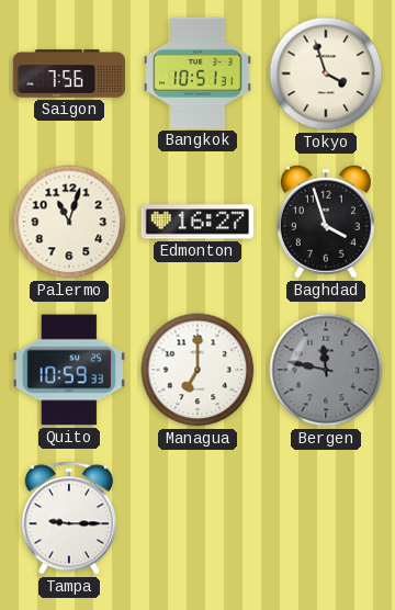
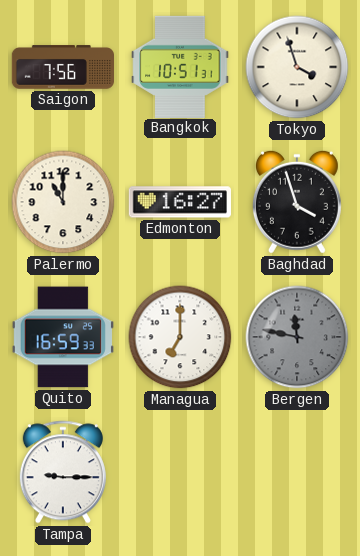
Palermo: 11:03 -> 11:00
Quito: 10:59 -> 16:59
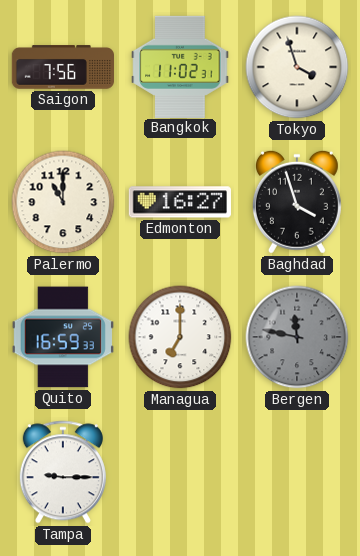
Bangkok: 10:51 -> 11:02
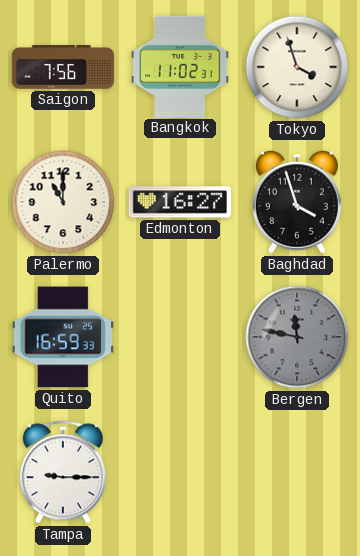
Managua: 7:00 -> none
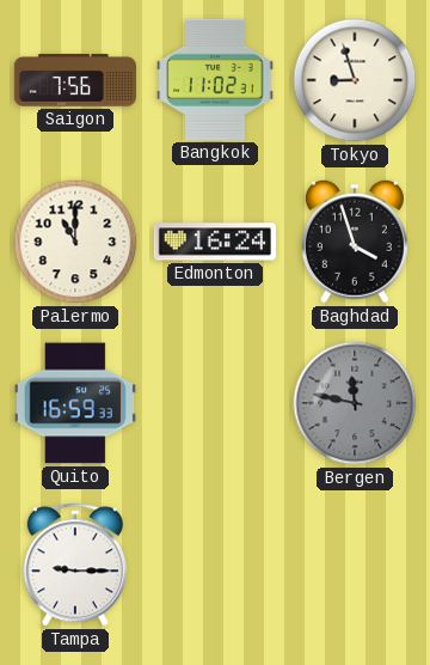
Tokyo: 3:57 -> 8:57
Edmonton: 16:27 -> 16:24
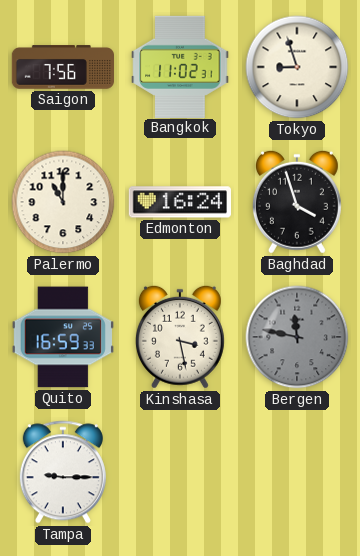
Kinshasa: none -> 3:28
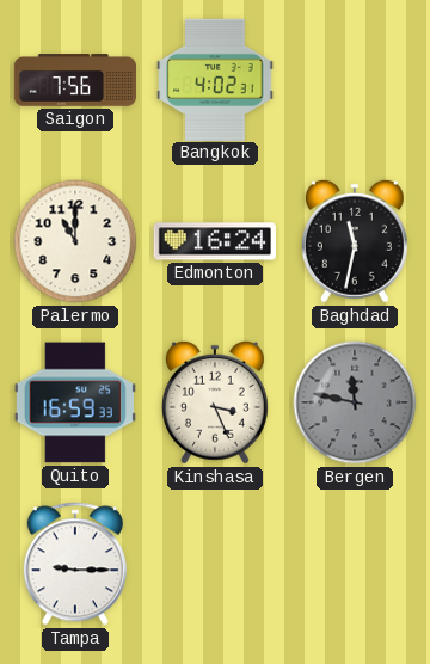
Bangkok: 11:02 -> 4:02
Tokyo: 8:57 -> none
Baghdad: 3:57 -> 11:32
Kinshasa: 3:28 -> 3:26
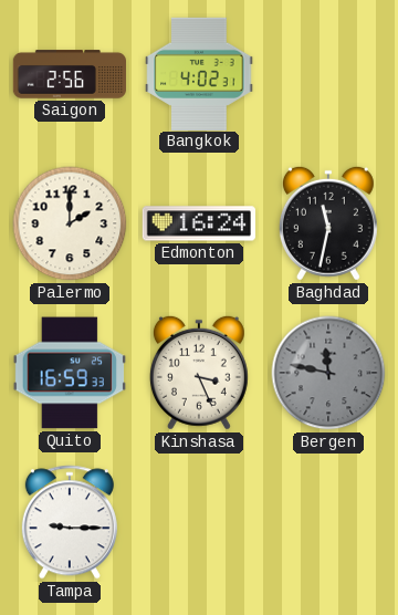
Saigon: 7:56 -> 2:56
Palermo: 11:00 -> 2:00
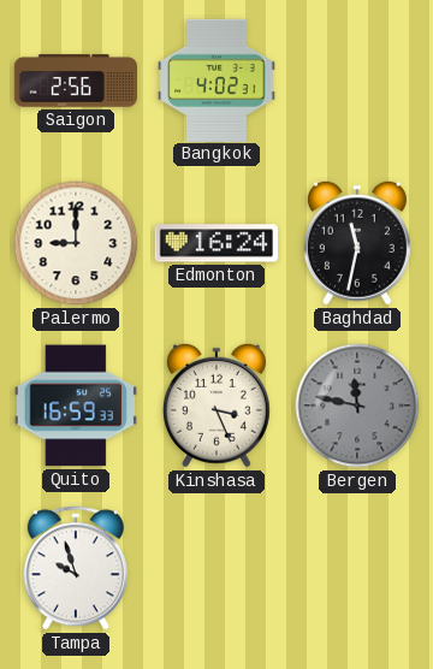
Palermo: 2:00 -> 9:00
Tampa: 9:15 -> 9:57
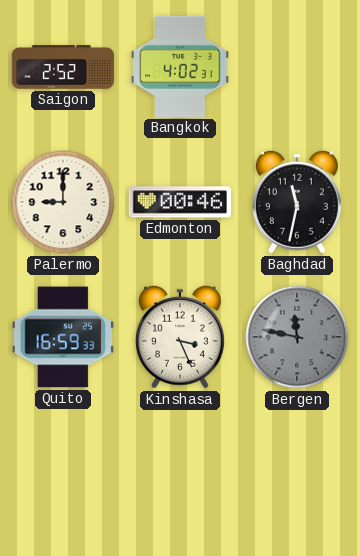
Saigon: 2:56 -> 2:52
Edmonton: 16:24 -> 00:46
Tampa: 9:57 -> none
